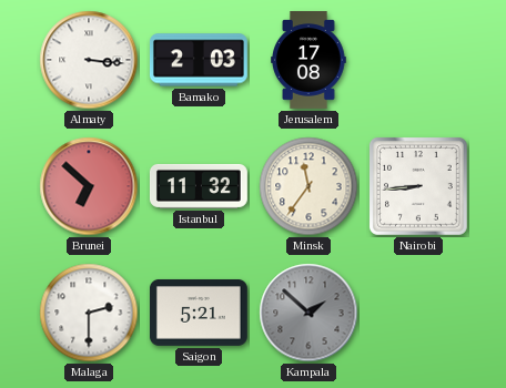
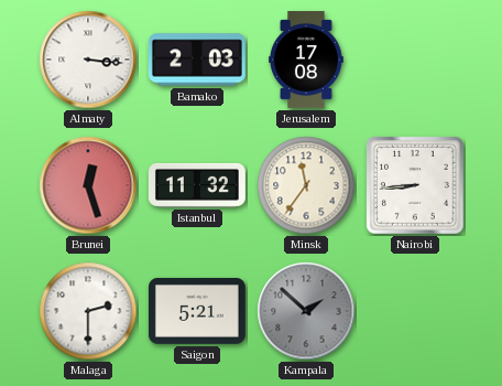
Brunei: 6:52 -> 12:27
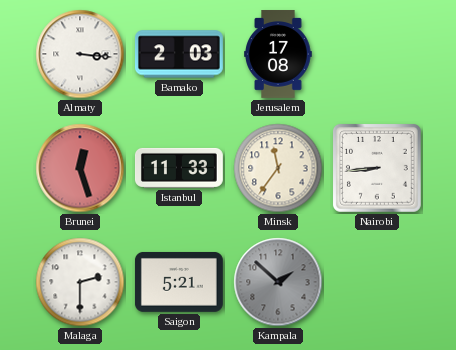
Istanbul: 11:32 -> 11:33
